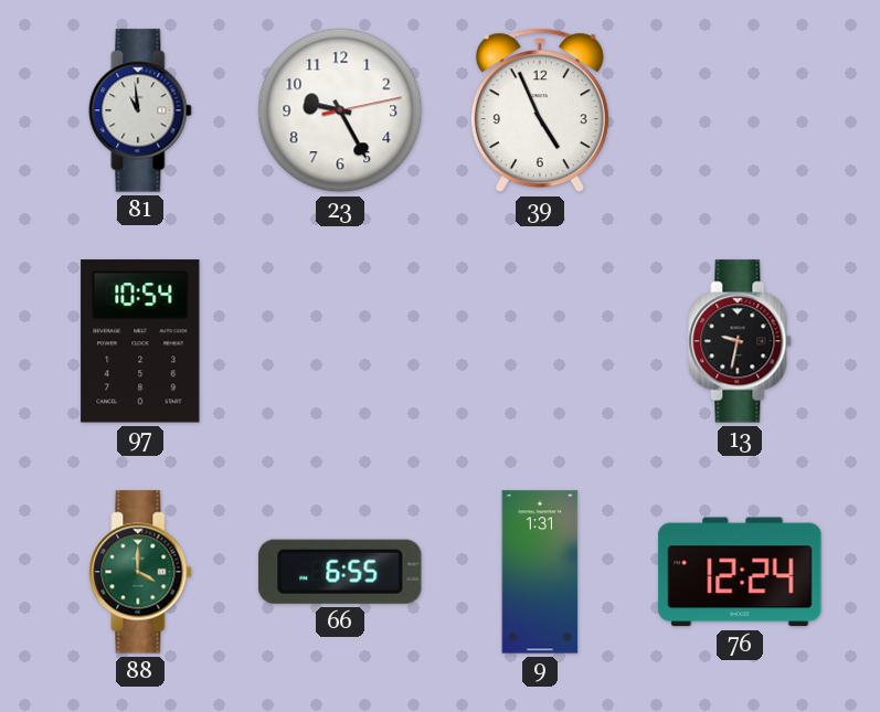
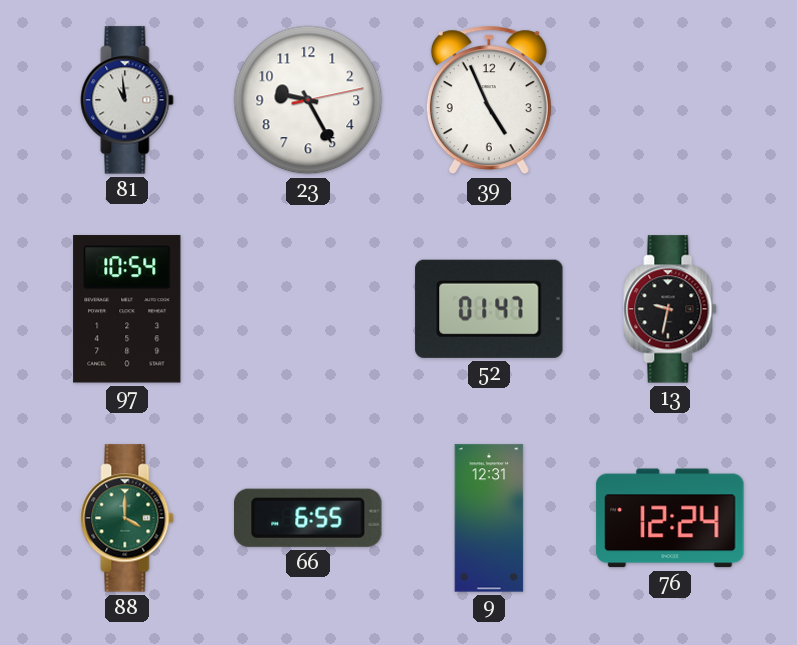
52: none -> 01:47
9: 1:31 -> 12:31
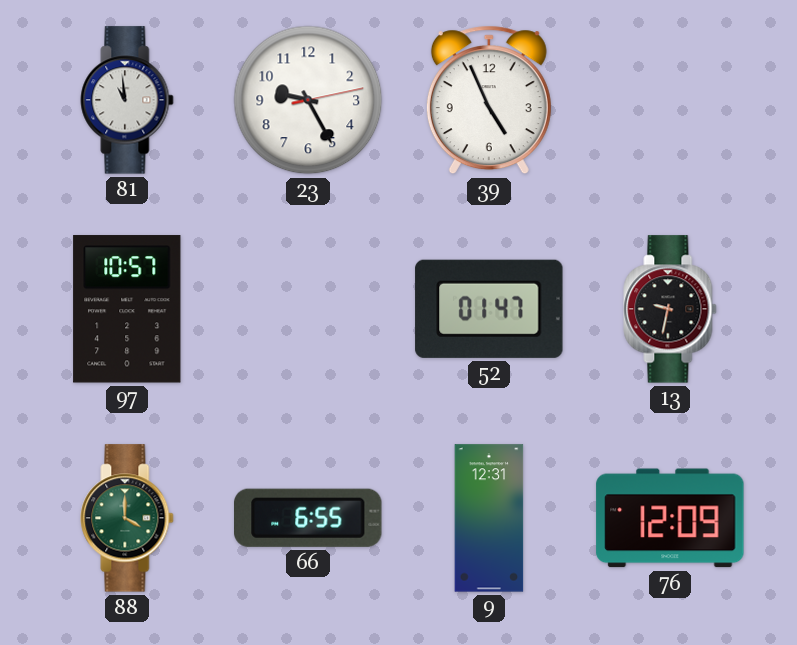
97: 10:54 -> 10:57
76: 12:24 -> 12:09
